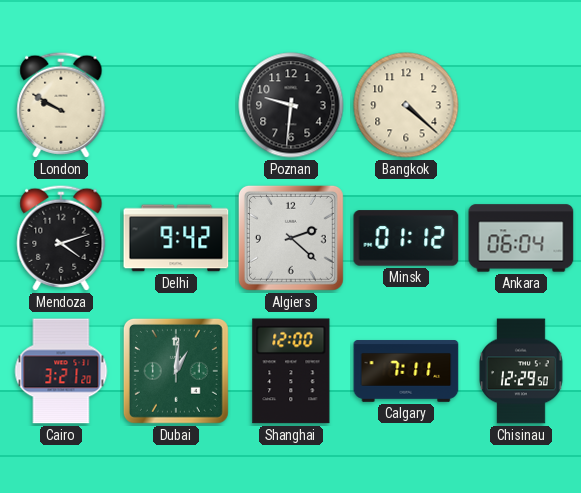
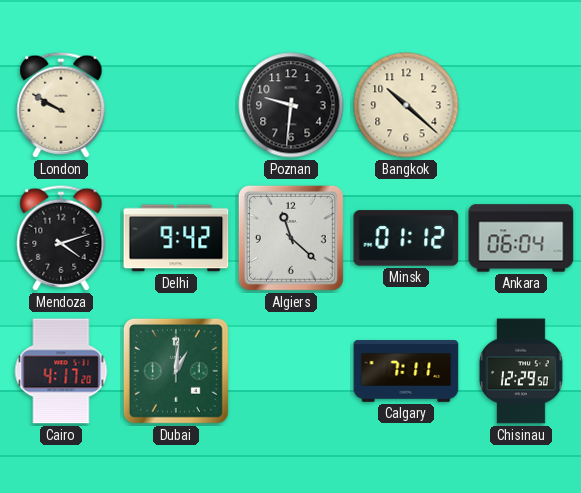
Bangkok: 4:22 -> 10:22
Algiers: 2:22 -> 11:22
Cairo: 3:21 -> 4:17
Shanghai: 12:00 -> none
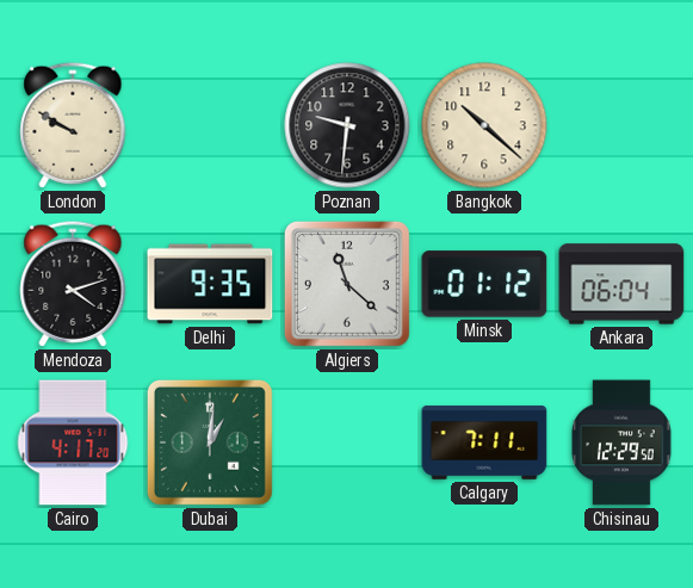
Delhi: 9:42 -> 9:35
